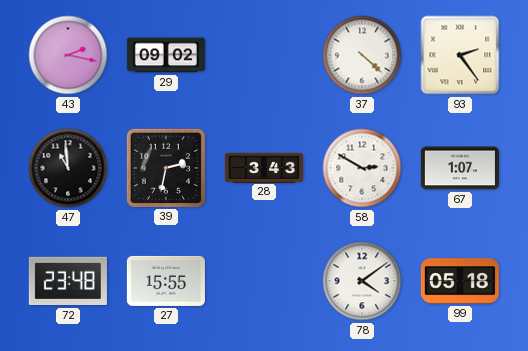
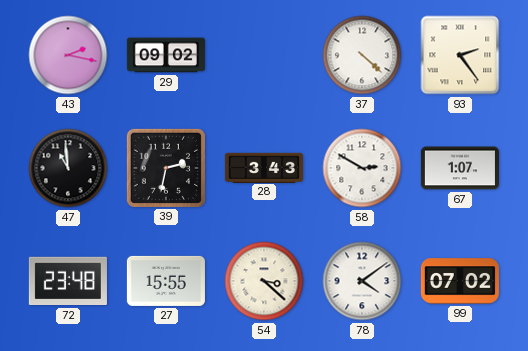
54: none -> 3:22
99: 05:18 -> 07:02
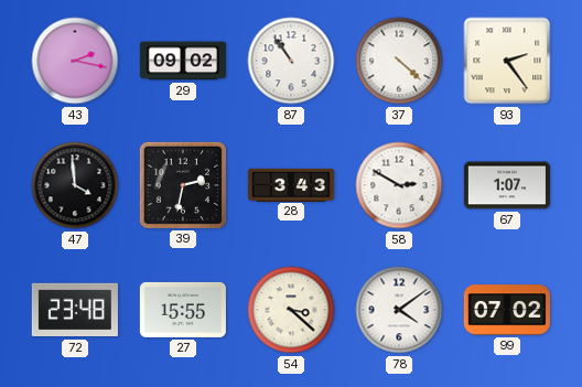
87: none -> 10:54
47: 10:59 -> 3:59
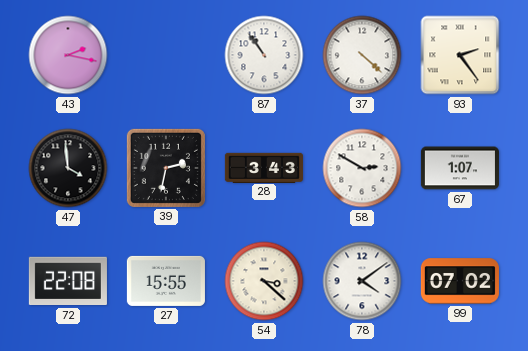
29: 09:02 -> none
72: 23:48 -> 22:08
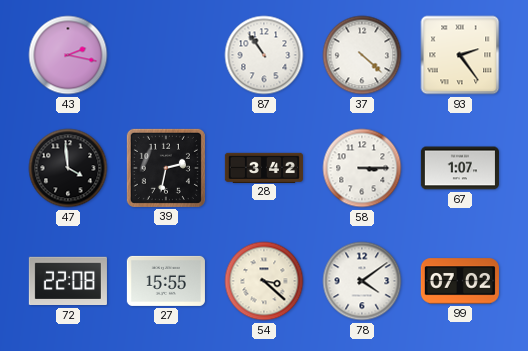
28: 3:43 -> 3:42
58: 2:50 -> 3:15
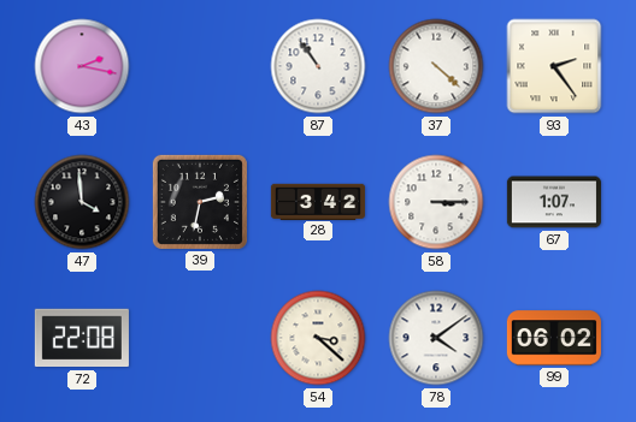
27: 15:55 -> none
99: 07:02 -> 06:02
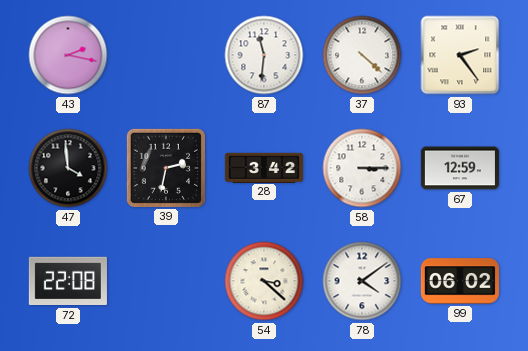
87: 10:54 -> 11:31
67: 1:07 -> 12:59
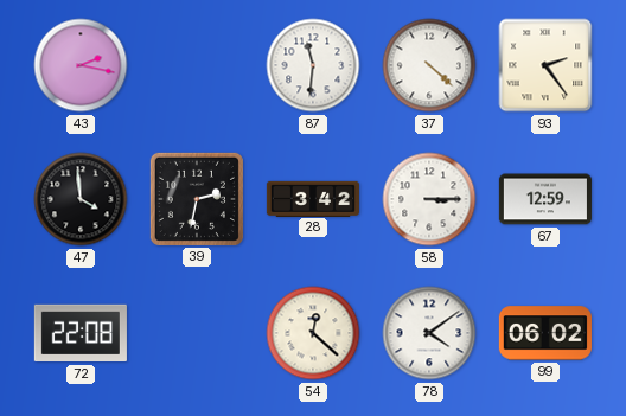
54: 3:22 -> 12:22
